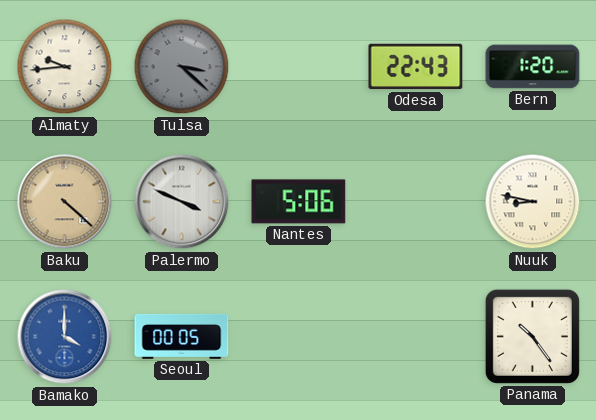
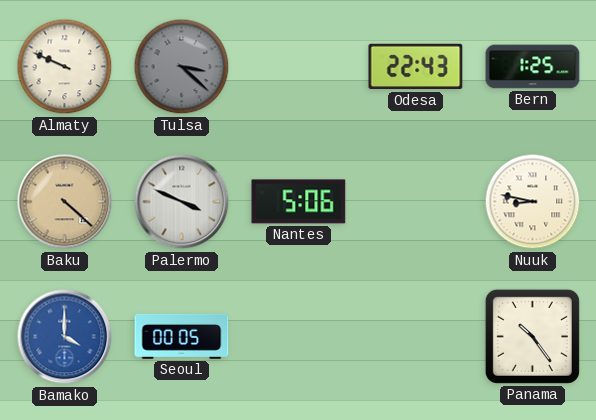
Almaty: 9:44 -> 9:49
Bern: 1:20 -> 1:25
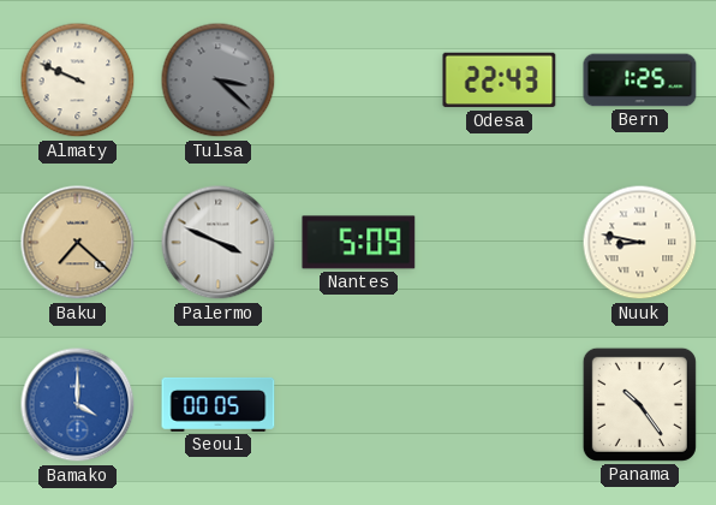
Baku: 4:22 -> 7:22
Nantes: 5:06 -> 5:09
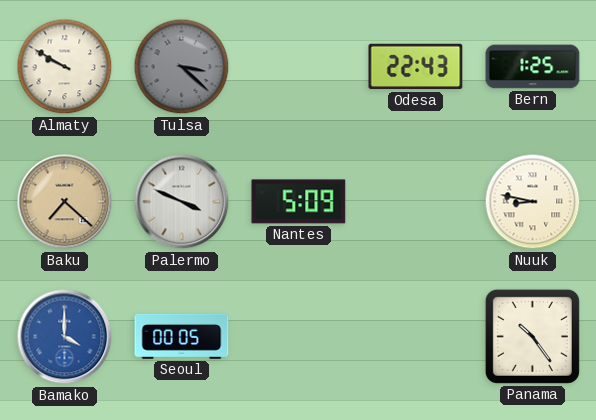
Almaty: 9:49 -> 9:50
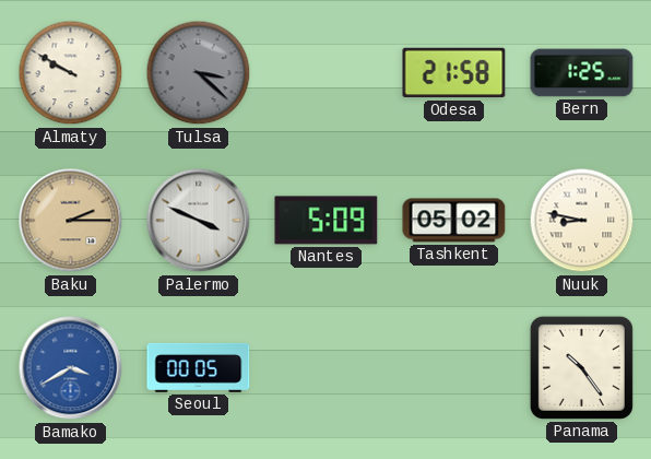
Odesa: 22:43 -> 21:58
Baku: 7:22 -> 2:15
Tashkent: none -> 05:02
Bamako: 4:00 -> 3:40
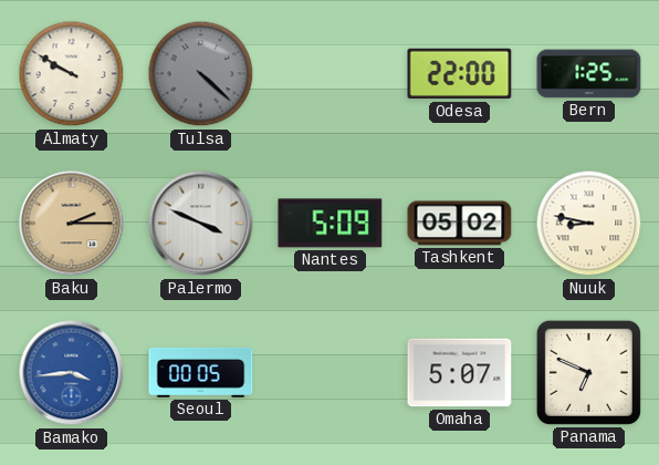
Tulsa: 3:22 -> 4:22
Odesa: 21:58 -> 22:00
Bamako: 3:40 -> 3:44
Omaha: none -> 5:07
Panama: 10:24 -> 6:49
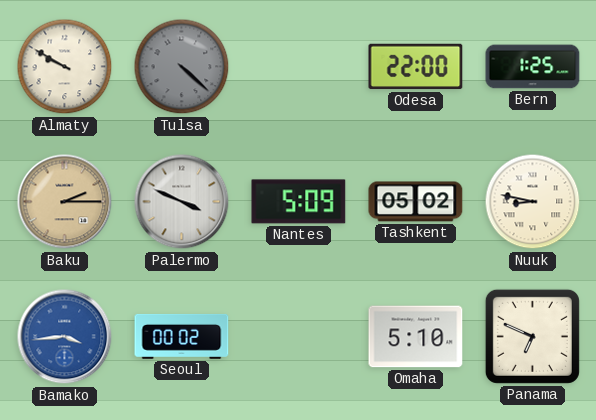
Seoul: 00:05 -> 00:02
Omaha: 5:07 -> 5:10
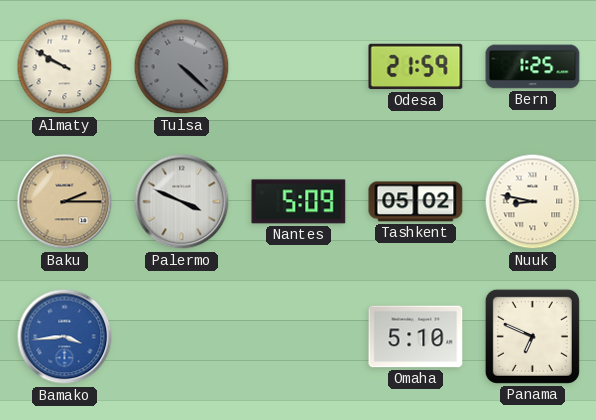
Odesa: 22:00 -> 21:59
Seoul: 00:02 -> none
